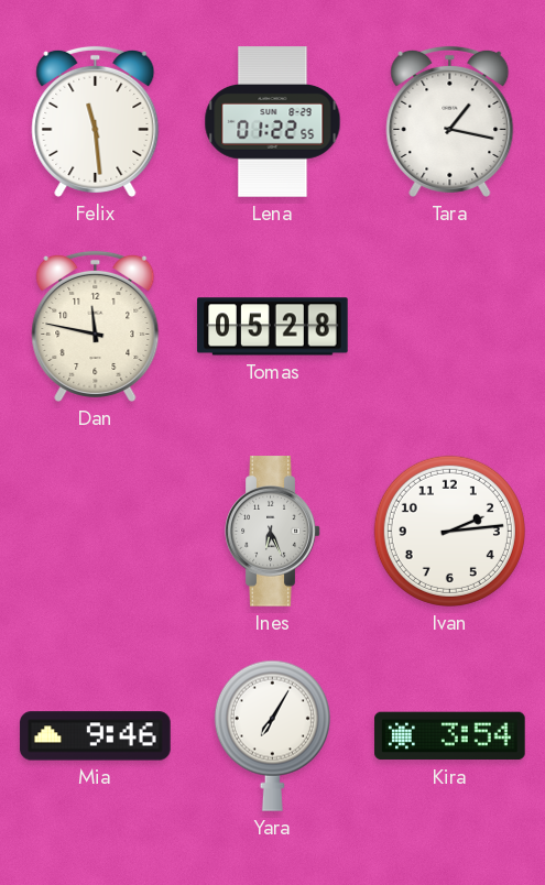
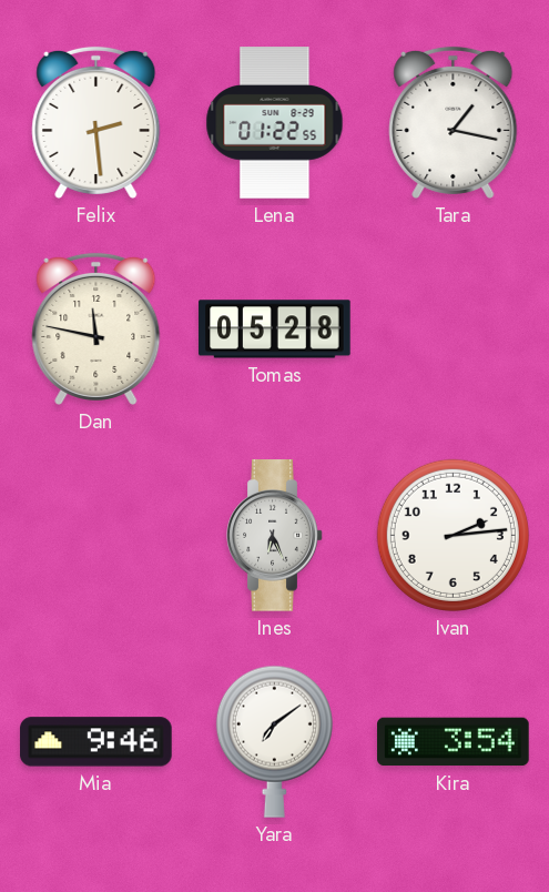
Felix: 11:29 -> 2:29
Yara: 7:05 -> 7:09
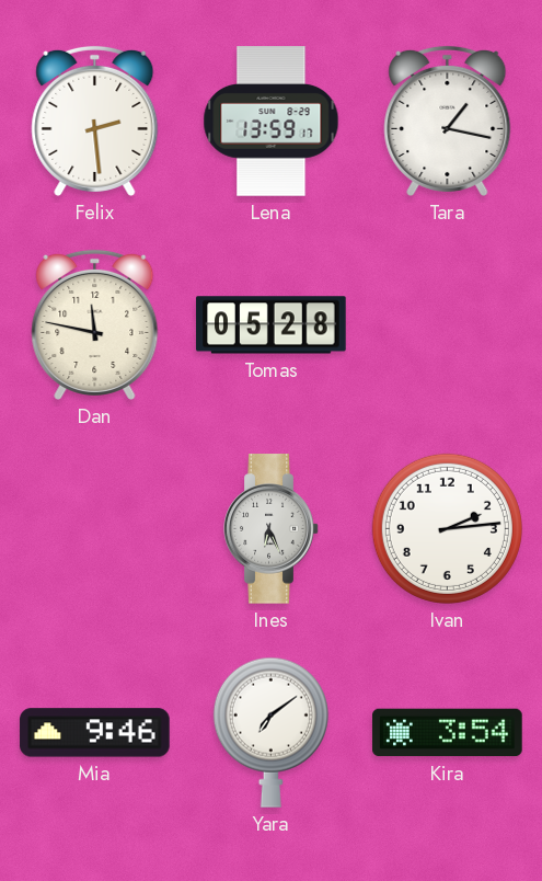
Lena: 01:22 -> 13:59
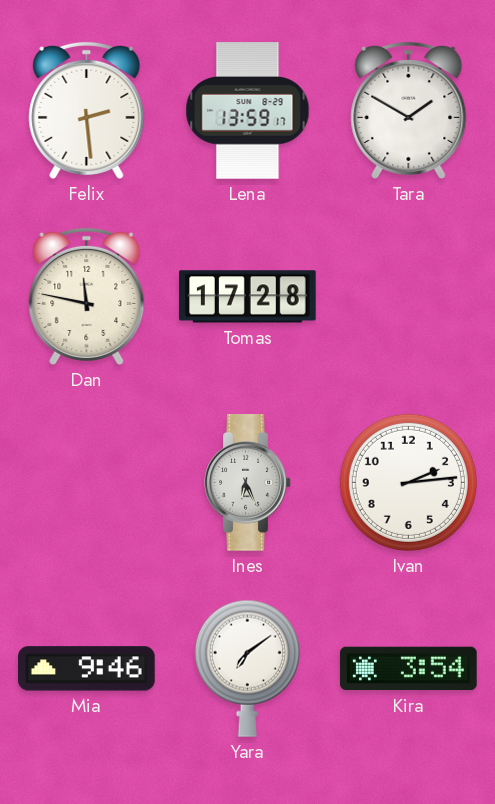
Tara: 1:17 -> 1:50
Tomas: 05:28 -> 17:28
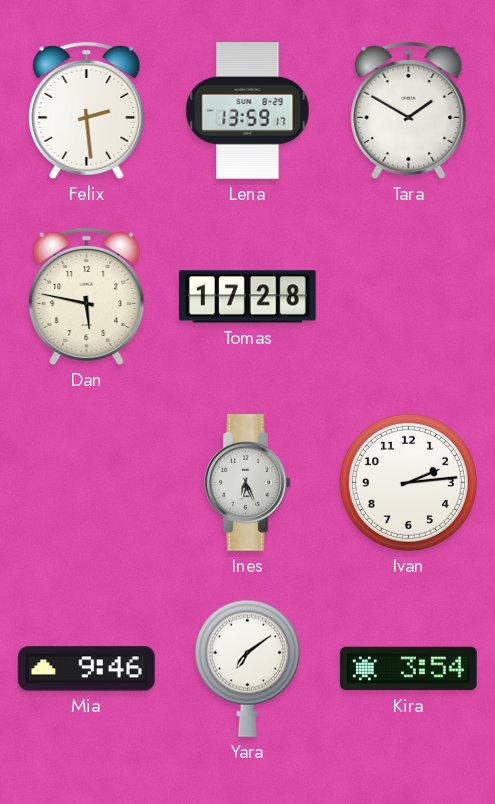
Dan: 11:47 -> 5:47
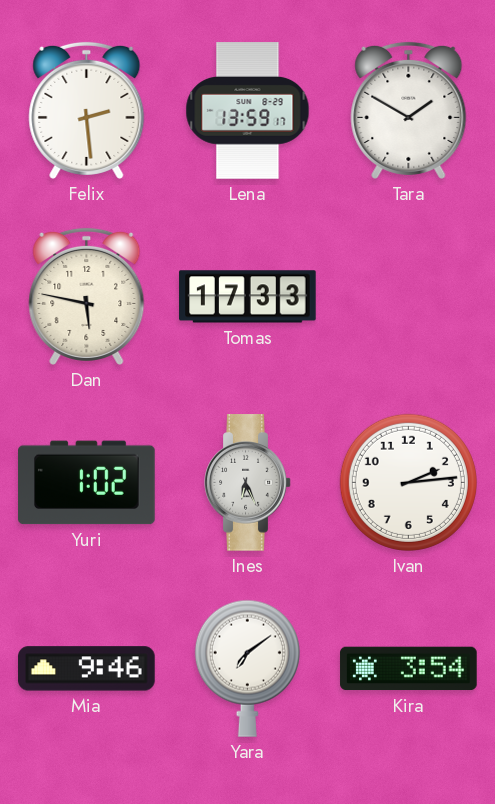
Tomas: 17:28 -> 17:33
Yuri: none -> 1:02
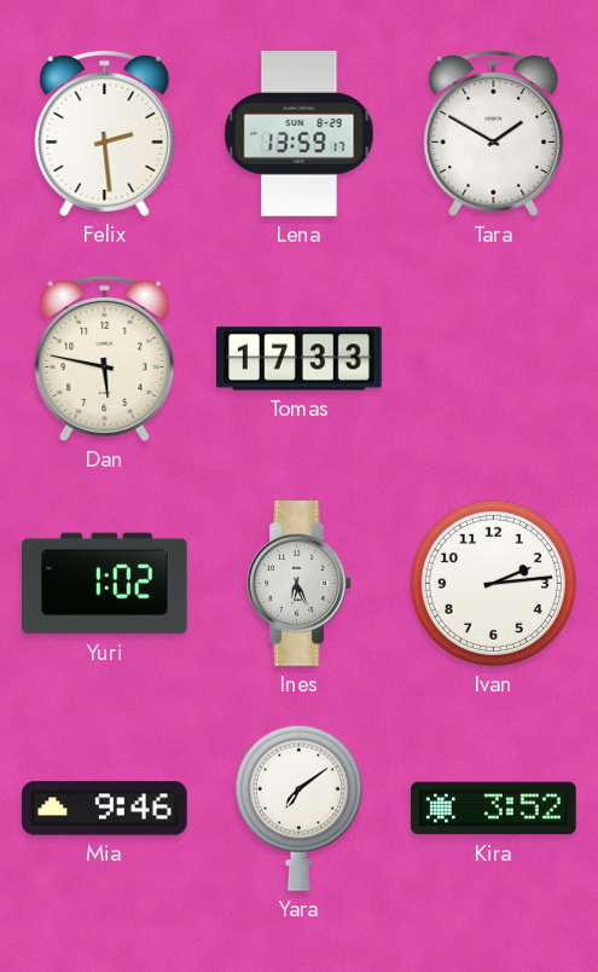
Kira: 3:54 -> 3:52
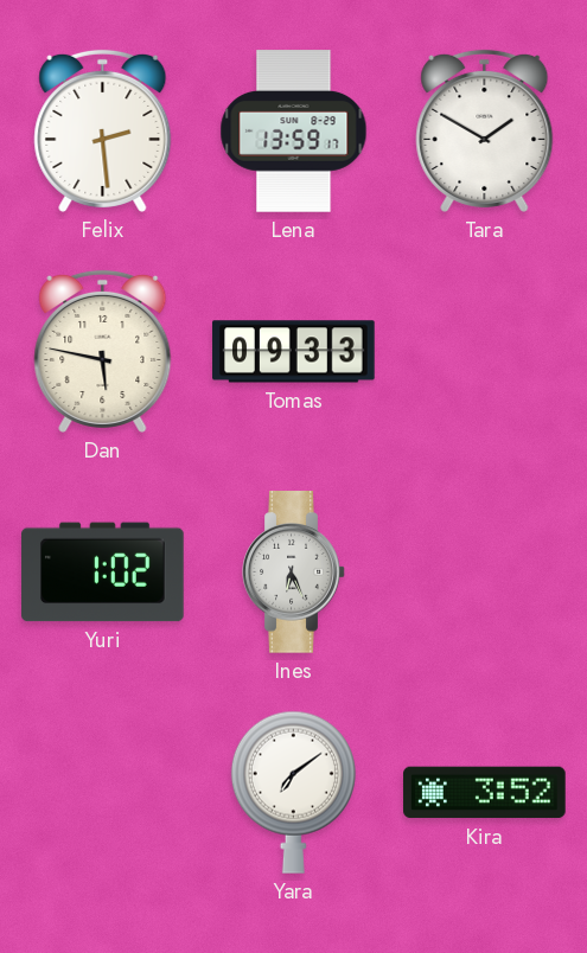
Tomas: 17:33 -> 09:33
Ivan: 2:14 -> none
Mia: 9:46 -> none
